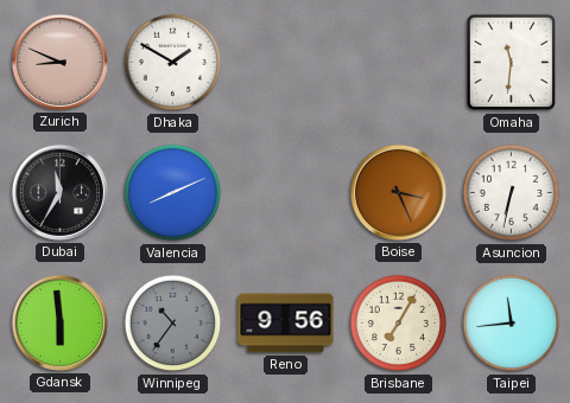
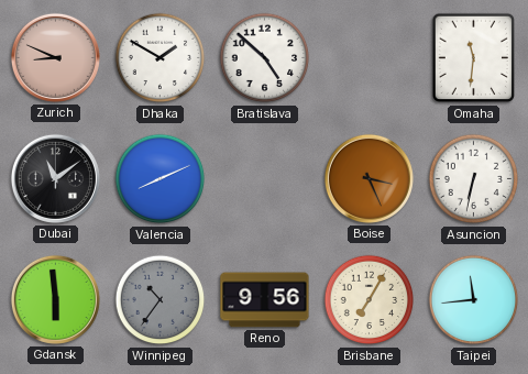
Bratislava: none -> 4:52
Dubai: 11:35 -> 11:09
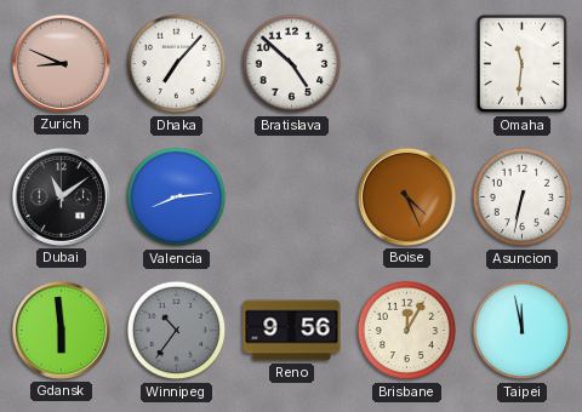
Dhaka: 1:50 -> 7:07
Valencia: 8:11 -> 8:14
Boise: 3:26 -> 4:26
Brisbane: 7:05 -> 12:05
Taipei: 11:44 -> 11:58
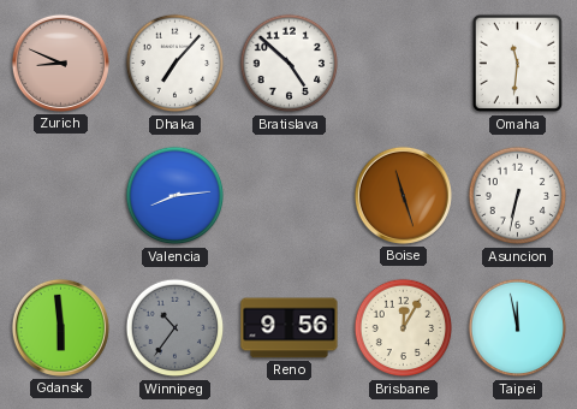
Dubai: 11:09 -> none
Boise: 4:26 -> 11:27
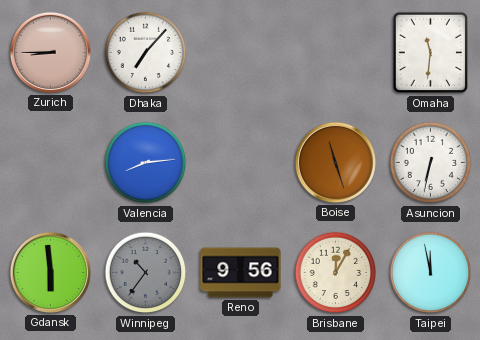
Zurich: 8:49 -> 8:45
Bratislava: 4:52 -> none
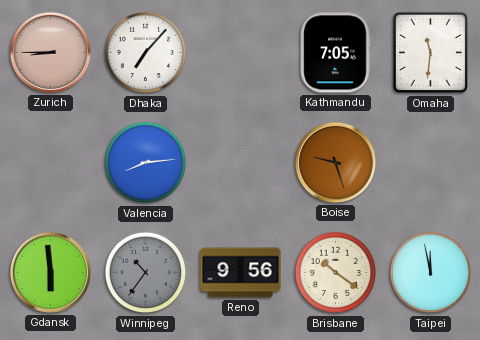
Kathmandu: none -> 7:05
Boise: 11:27 -> 9:27
Asuncion: 6:32 -> none
Brisbane: 12:05 -> 10:21
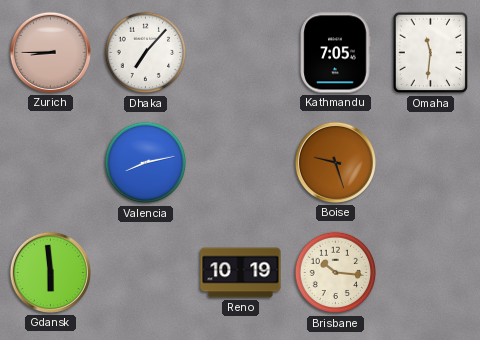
Valencia: 8:14 -> 8:13
Winnipeg: 10:36 -> none
Reno: 9:56 -> 10:19
Brisbane: 10:21 -> 10:16
Taipei: 11:58 -> none
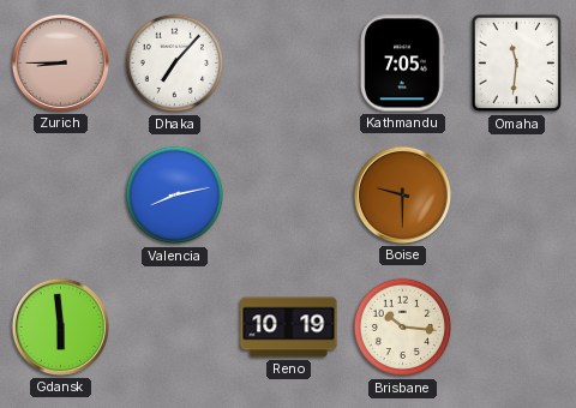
Boise: 9:27 -> 9:30
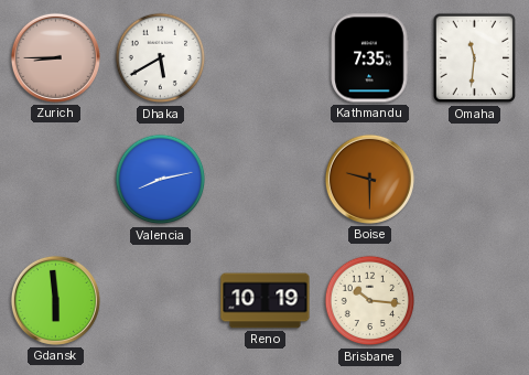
Dhaka: 7:07 -> 5:40
Kathmandu: 7:05 -> 7:35
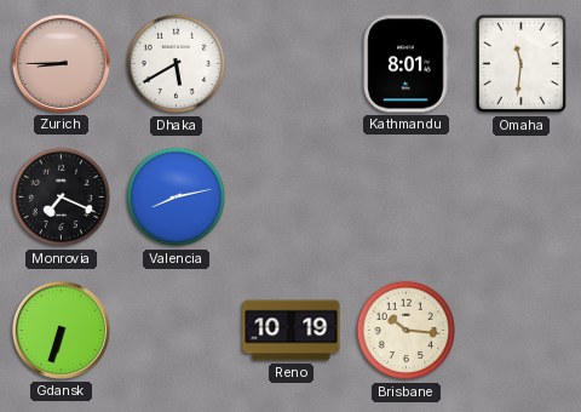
Kathmandu: 7:35 -> 8:01
Monrovia: none -> 7:19
Boise: 9:30 -> none
Gdansk: 5:59 -> 6:33
